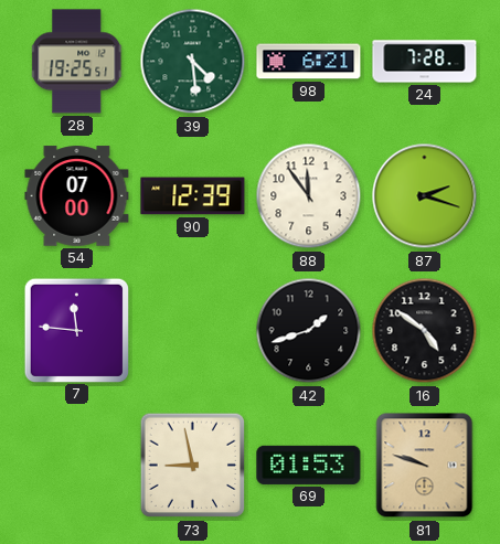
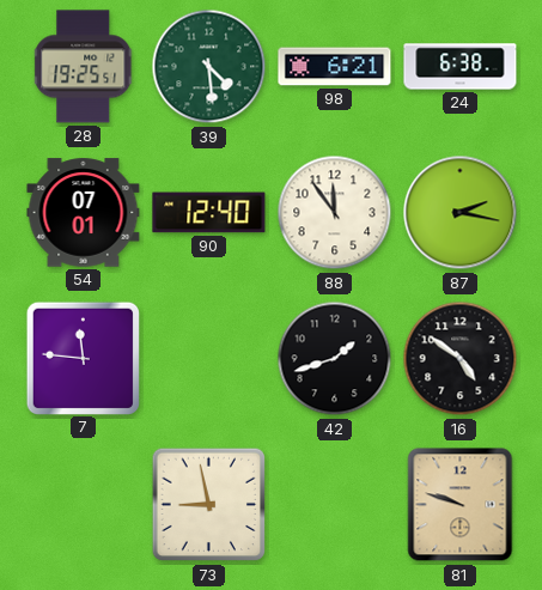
24: 7:28 -> 6:38
54: 07:00 -> 07:01
90: 12:39 -> 12:40
87: 2:18 -> 2:17
69: 01:53 -> none
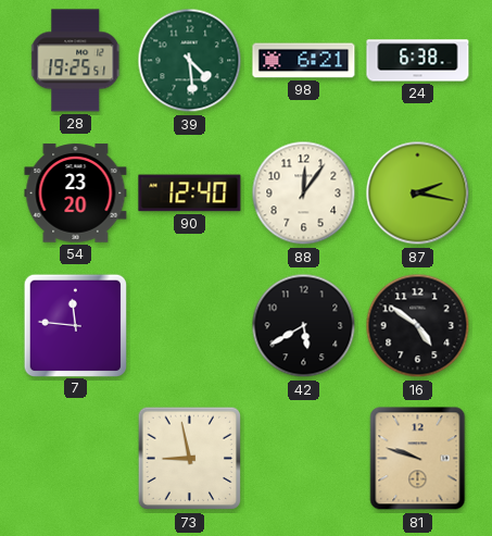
54: 07:01 -> 23:20
88: 11:54 -> 12:06
42: 1:42 -> 5:40
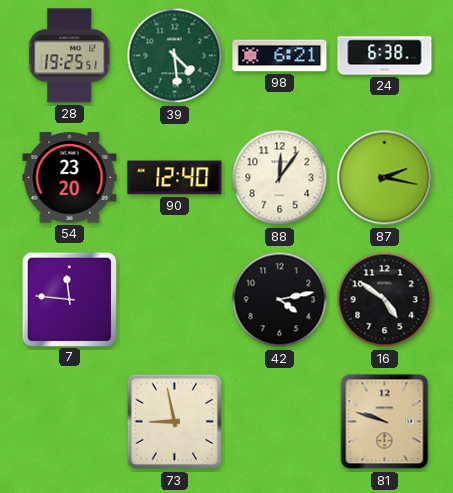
42: 5:40 -> 4:13
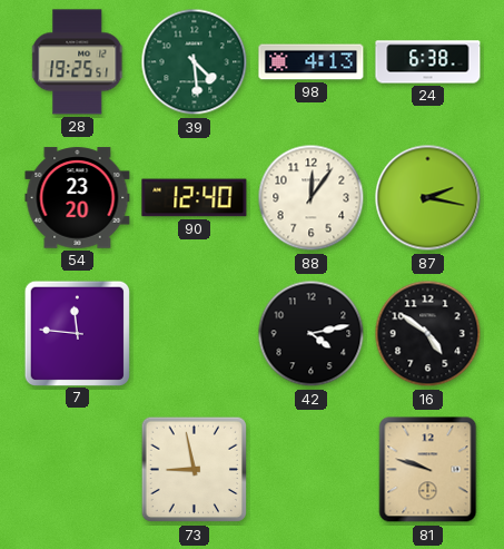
98: 6:21 -> 4:13
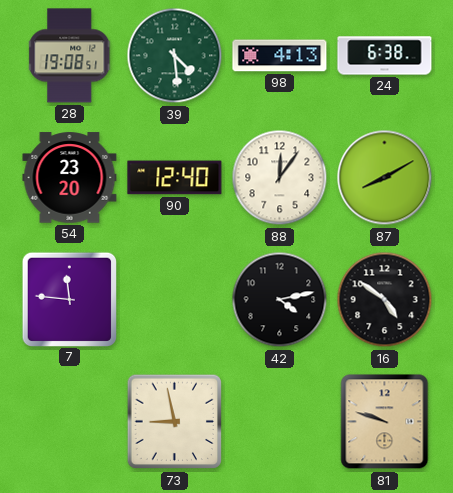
28: 19:25 -> 19:08
87: 2:17 -> 8:10
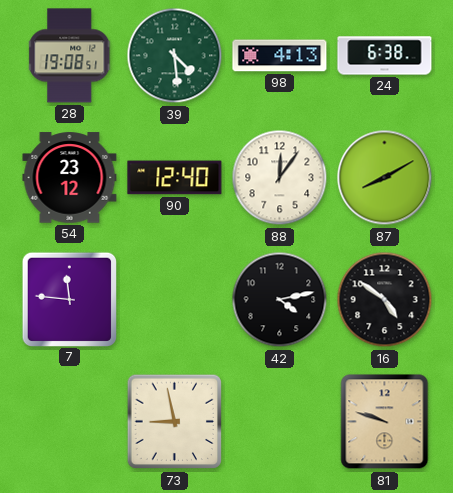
54: 23:20 -> 23:12
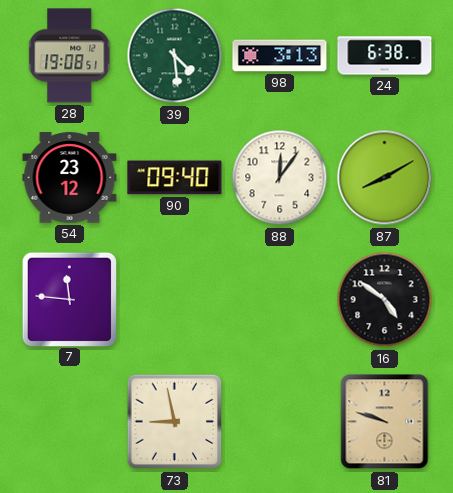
98: 4:13 -> 3:13
90: 12:40 -> 09:40
42: 4:13 -> none
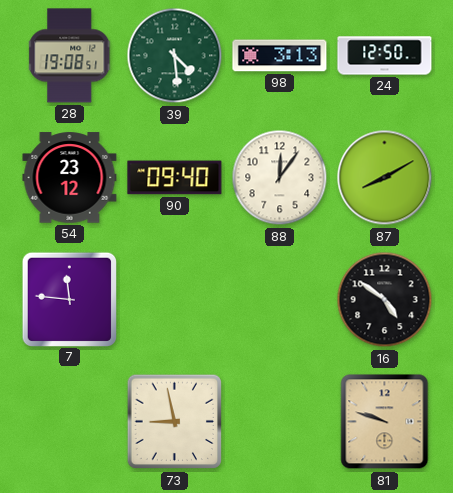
24: 6:38 -> 12:50
